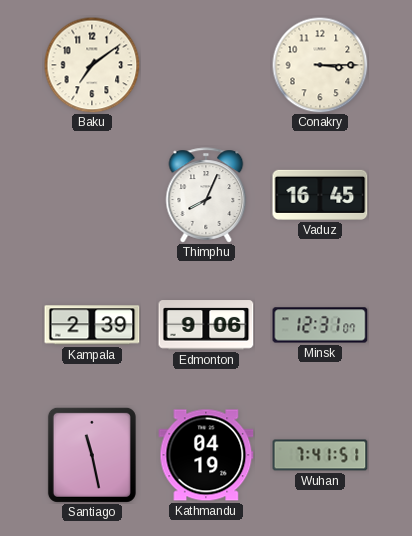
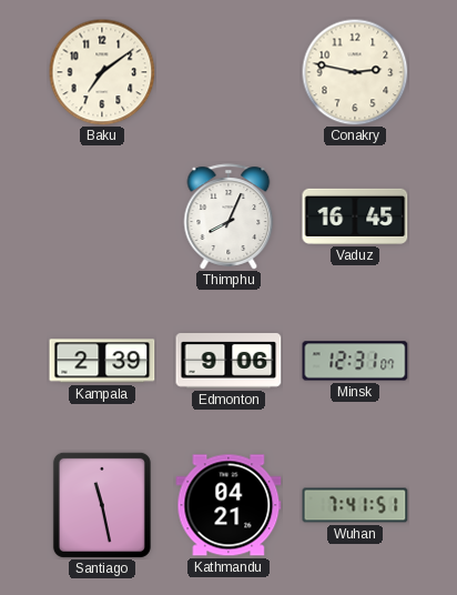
Conakry: 3:15 -> 2:47
Kathmandu: 04:19 -> 04:21
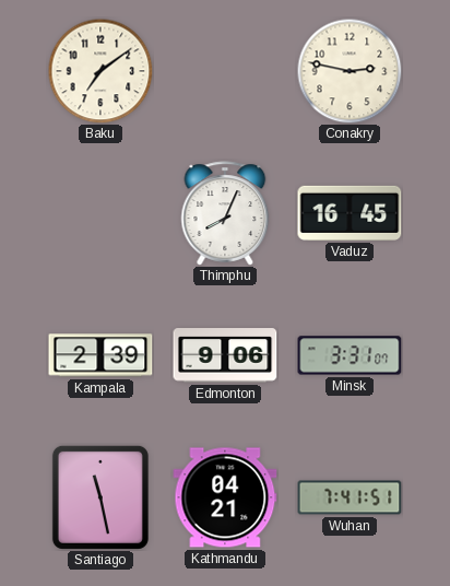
Minsk: 12:31 -> 3:31
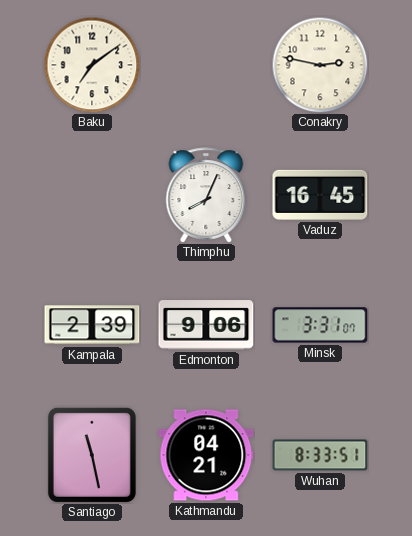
Wuhan: 7:41 -> 8:33
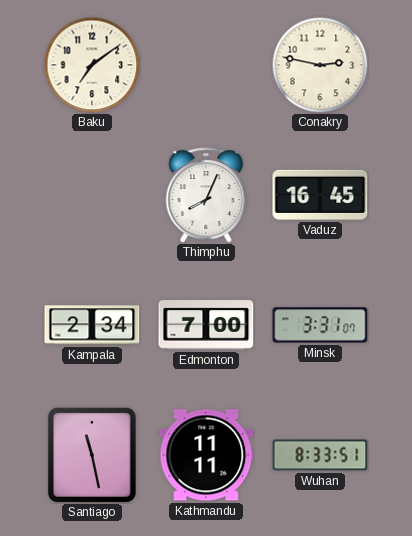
Kampala: 2:39 -> 2:34
Edmonton: 9:06 -> 7:00
Kathmandu: 04:21 -> 11:11
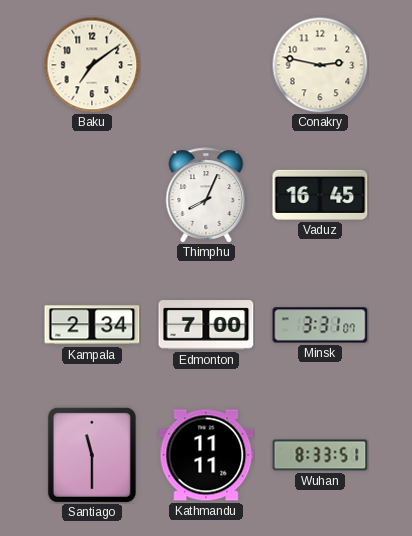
Santiago: 11:28 -> 11:30
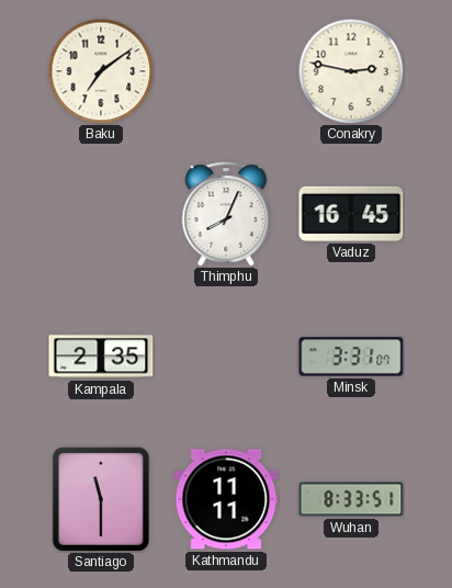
Kampala: 2:34 -> 2:35
Edmonton: 7:00 -> none
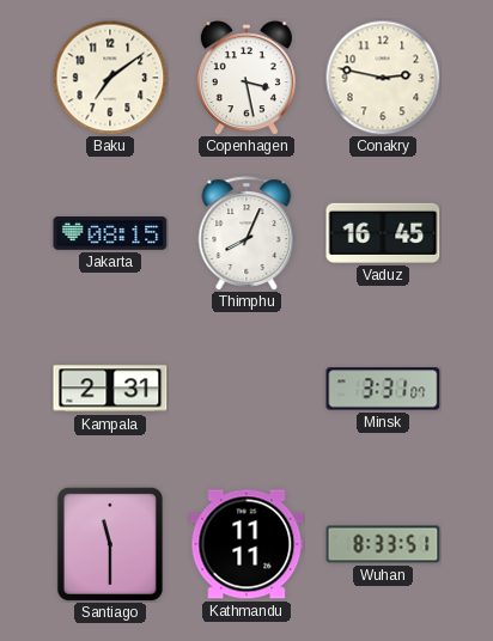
Copenhagen: none -> 3:28
Jakarta: none -> 08:15
Kampala: 2:35 -> 2:31
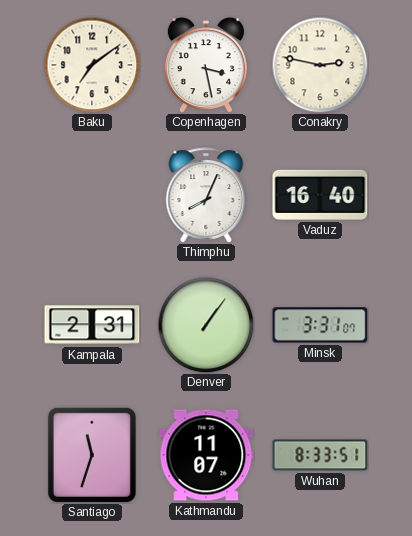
Jakarta: 08:15 -> none
Vaduz: 16:45 -> 16:40
Denver: none -> 1:06
Santiago: 11:30 -> 11:33
Kathmandu: 11:11 -> 11:07
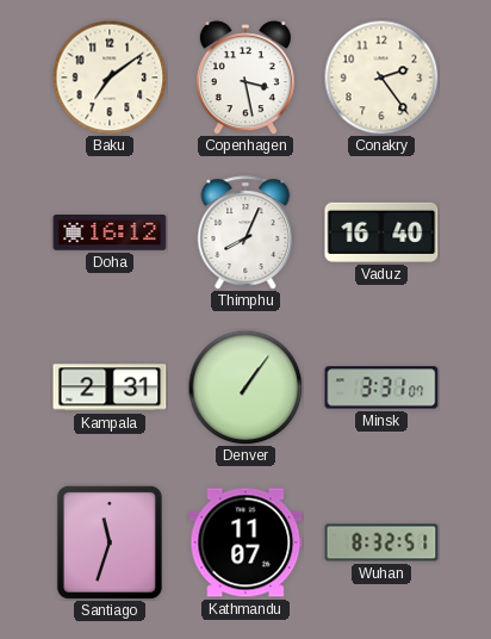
Conakry: 2:47 -> 2:24
Doha: none -> 16:12
Wuhan: 8:33 -> 8:32
